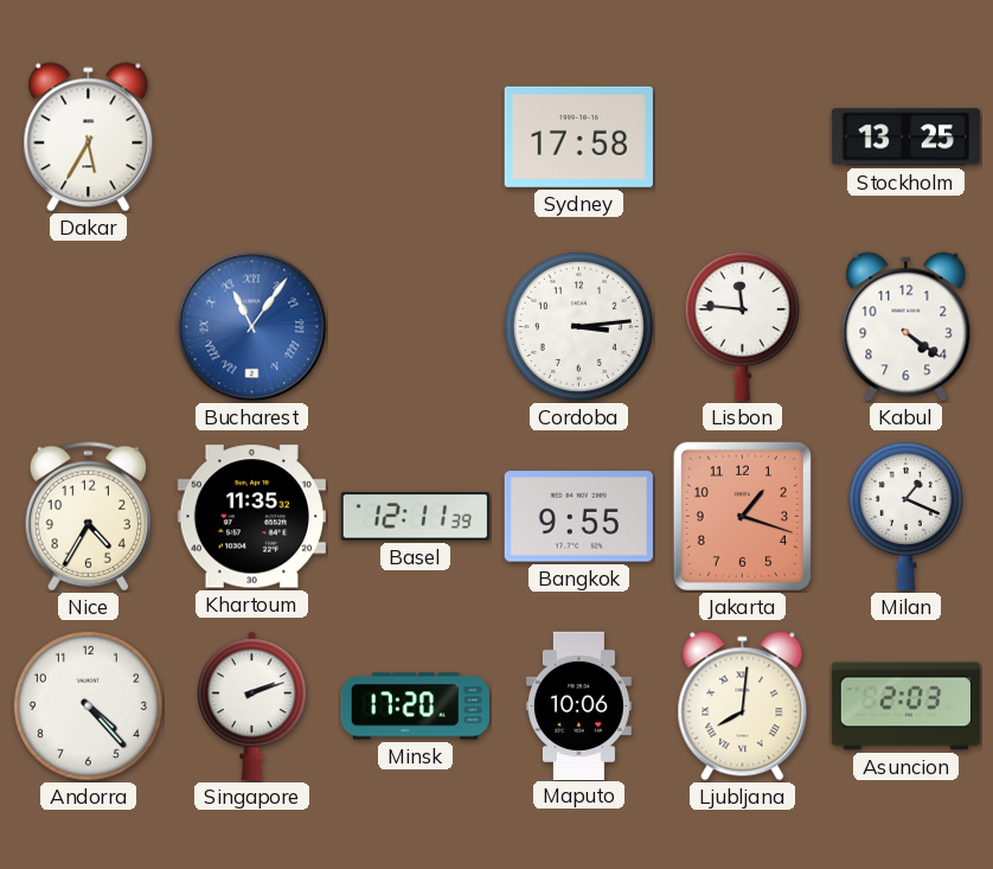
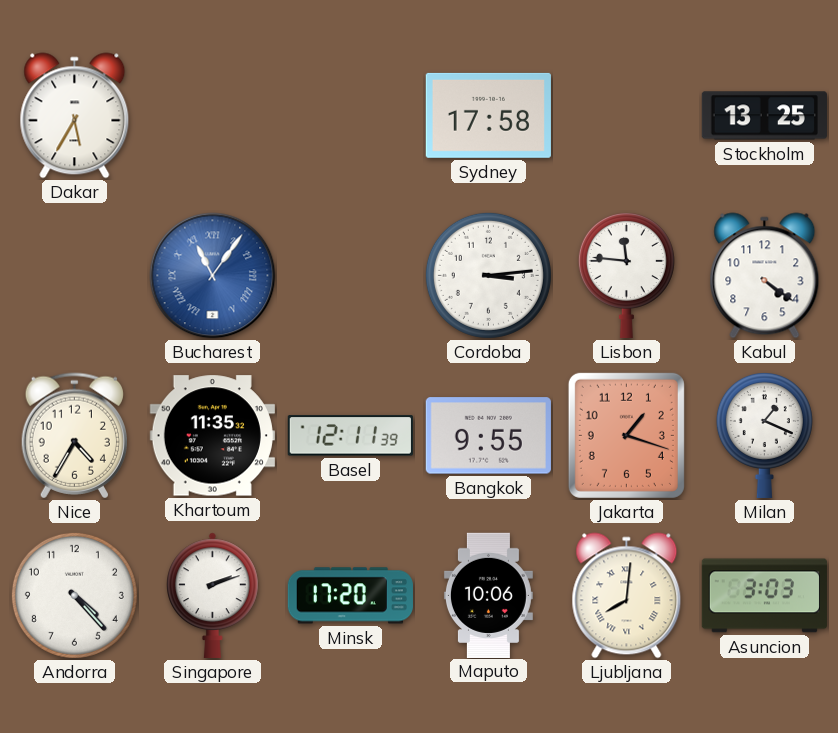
Asuncion: 2:03 -> 3:03
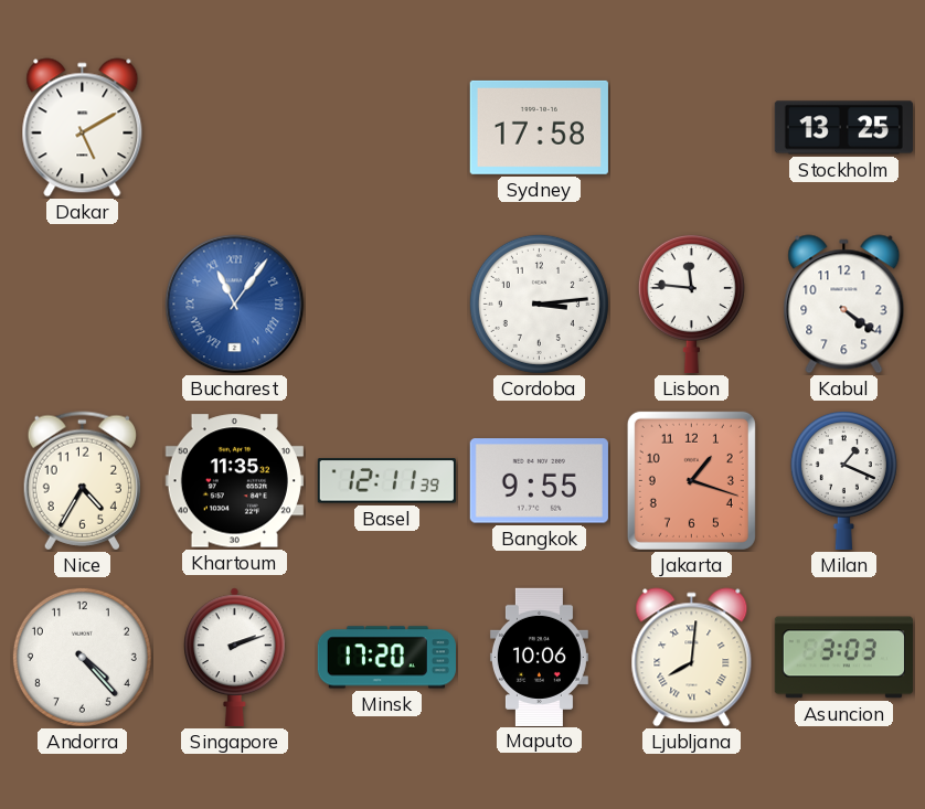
Dakar: 5:35 -> 5:10
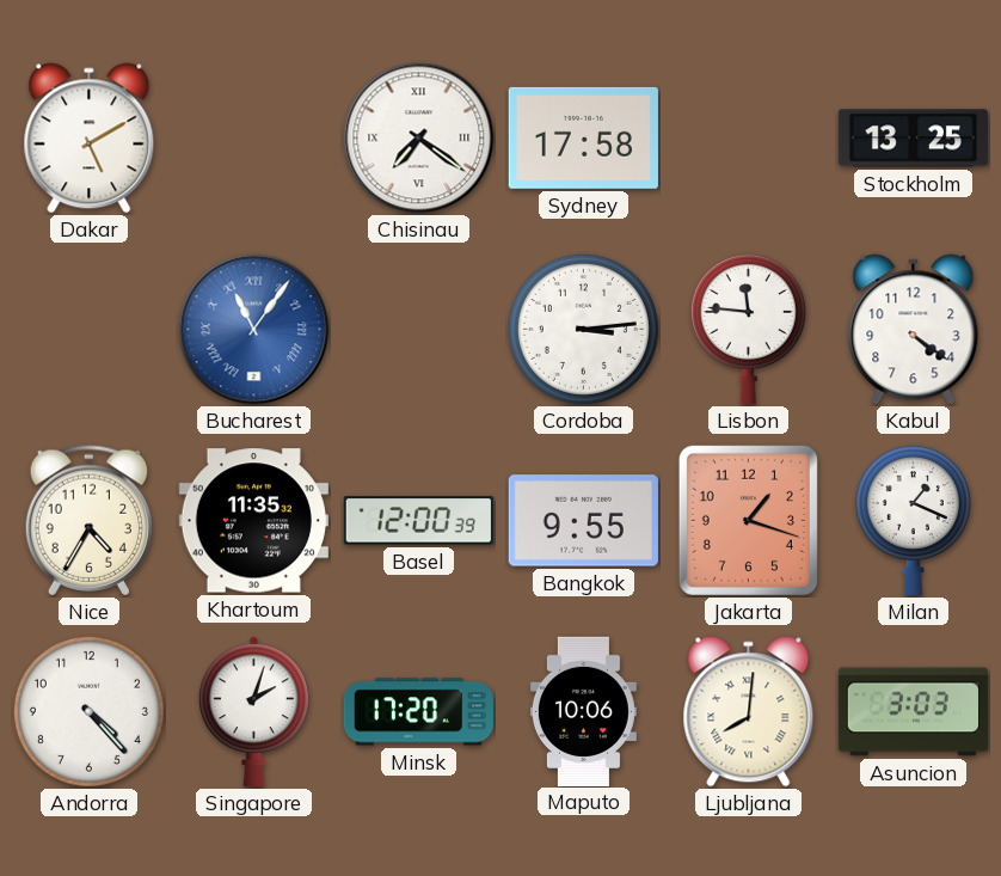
Chisinau: none -> 7:21
Basel: 12:11 -> 12:00
Singapore: 2:12 -> 2:03
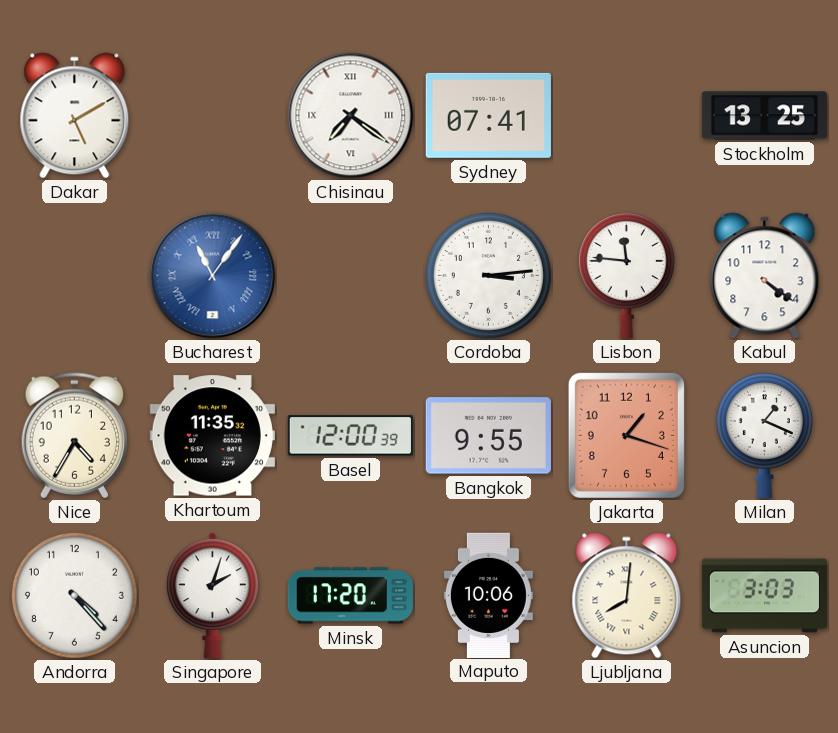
Sydney: 17:58 -> 07:41
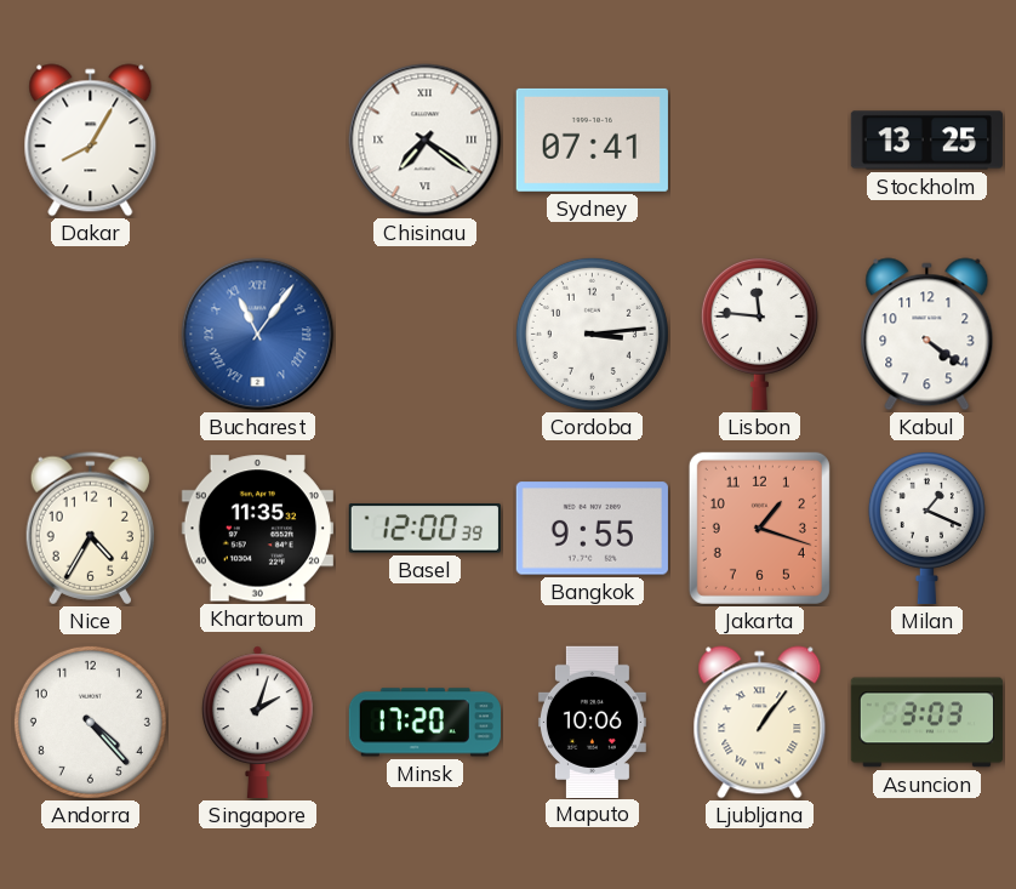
Dakar: 5:10 -> 8:05
Ljubljana: 8:01 -> 1:06
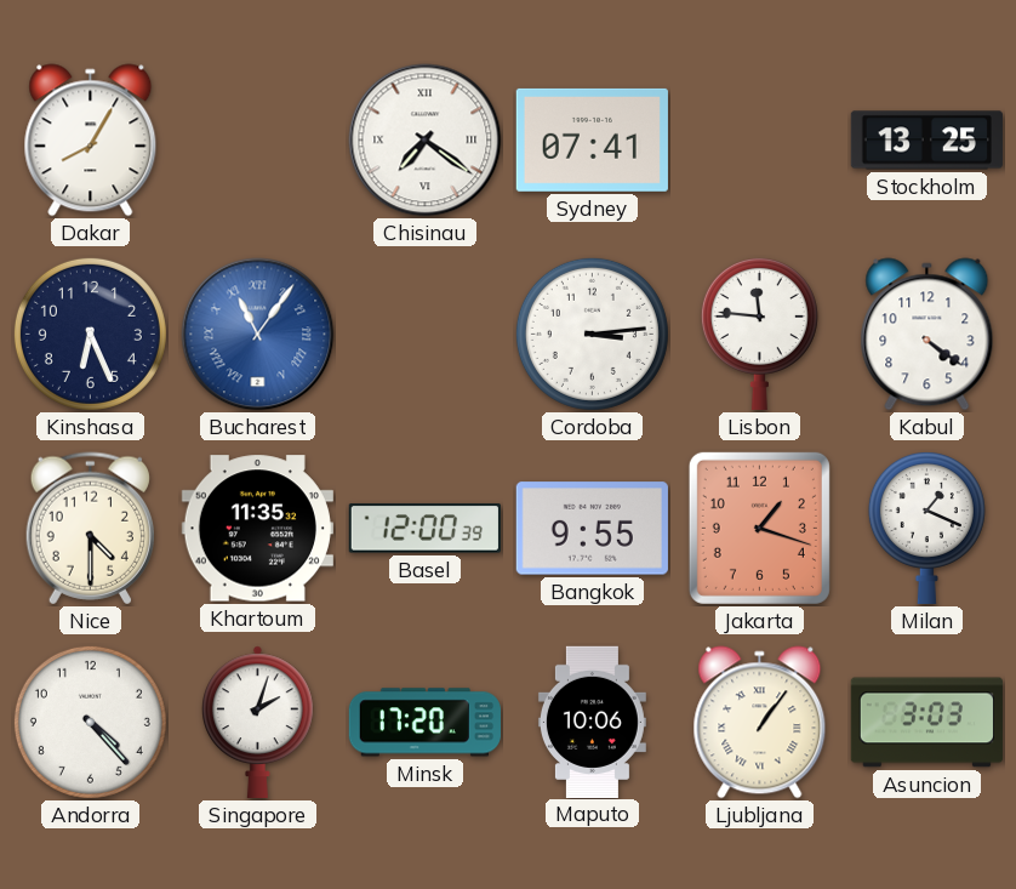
Kinshasa: none -> 6:26
Nice: 4:35 -> 4:30
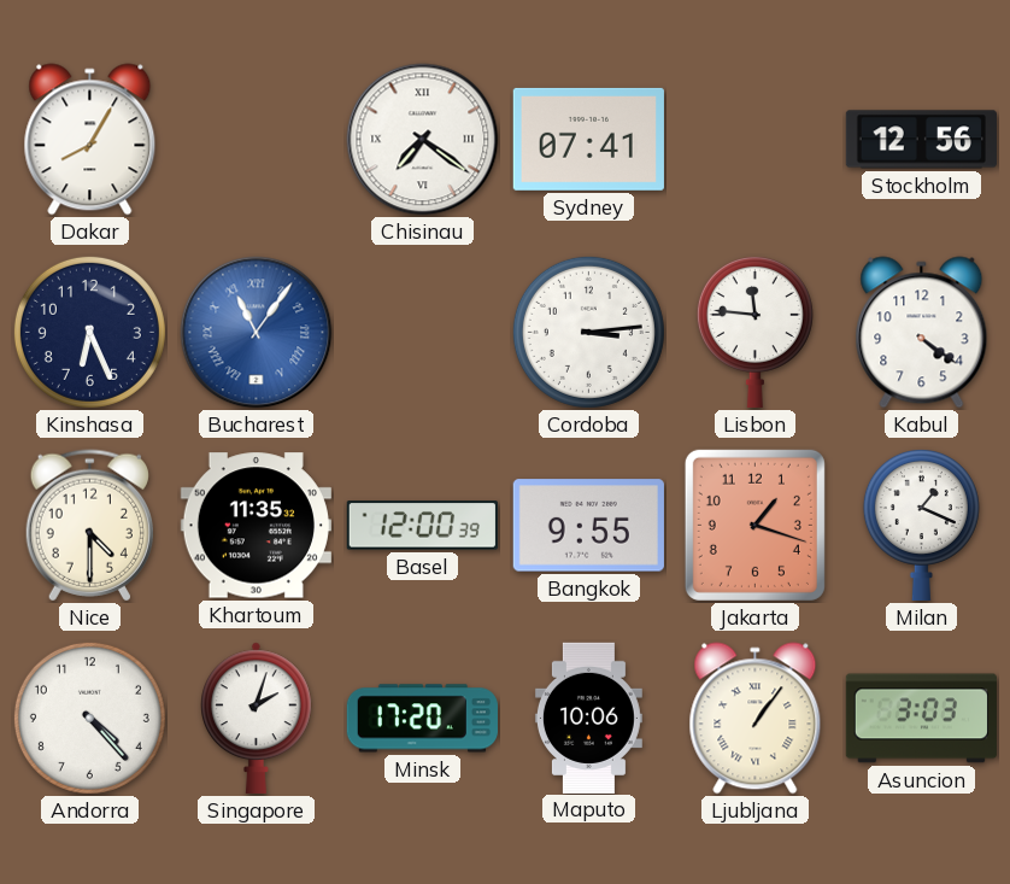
Stockholm: 13:25 -> 12:56
